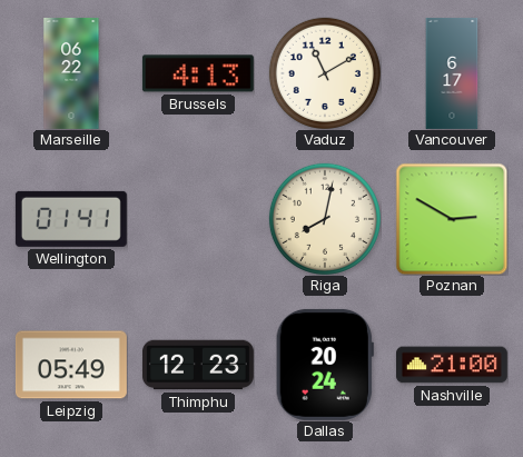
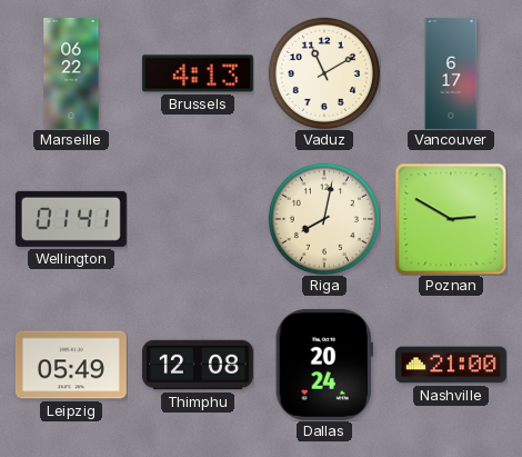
Thimphu: 12:23 -> 12:08
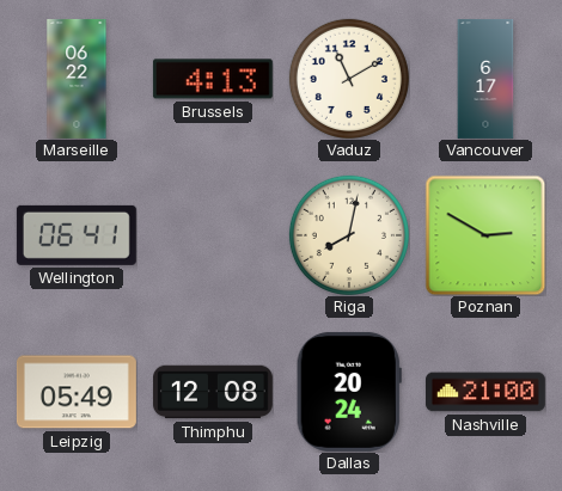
Wellington: 01:41 -> 06:41
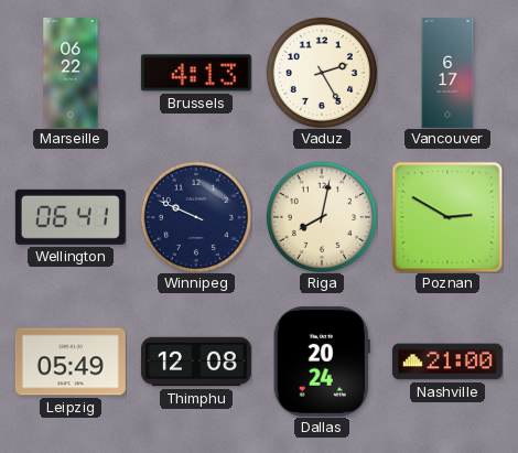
Vaduz: 11:10 -> 2:25
Winnipeg: none -> 9:49
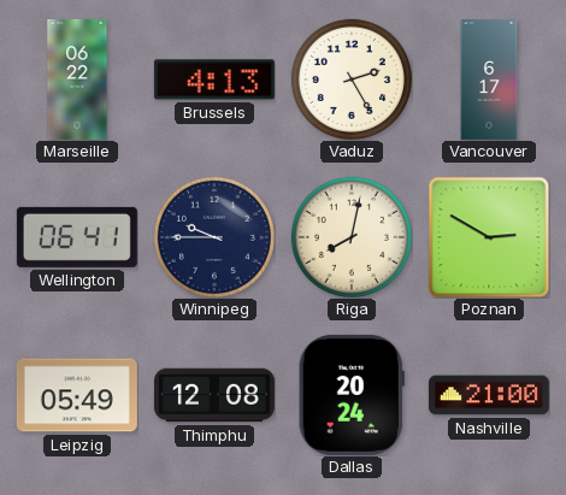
Winnipeg: 9:49 -> 9:45
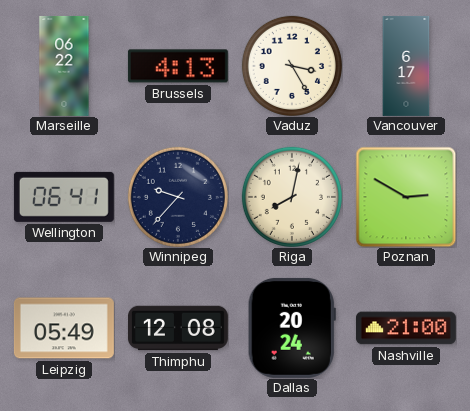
Vaduz: 2:25 -> 3:25
Winnipeg: 9:45 -> 9:37
